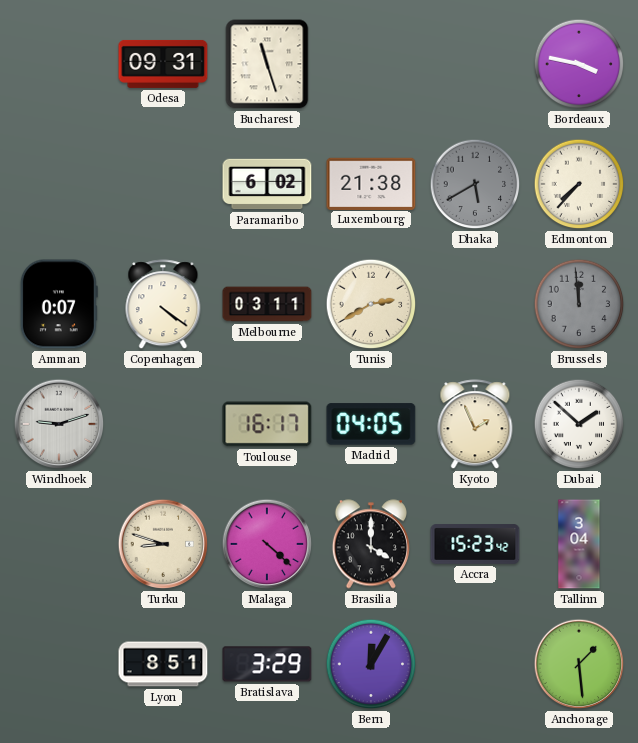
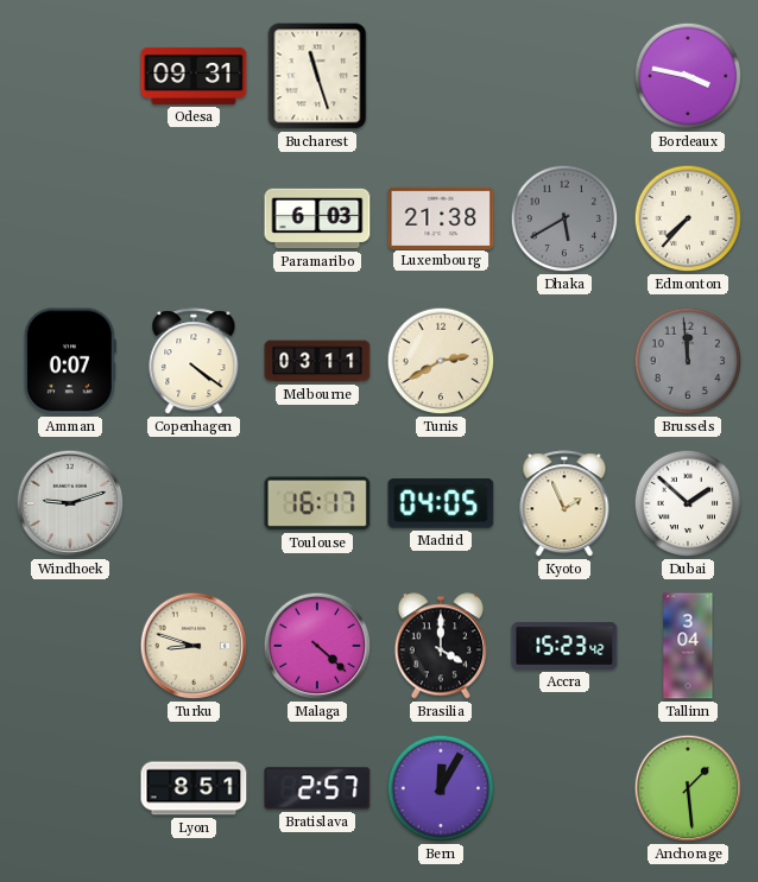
Paramaribo: 6:02 -> 6:03
Bratislava: 3:29 -> 2:57
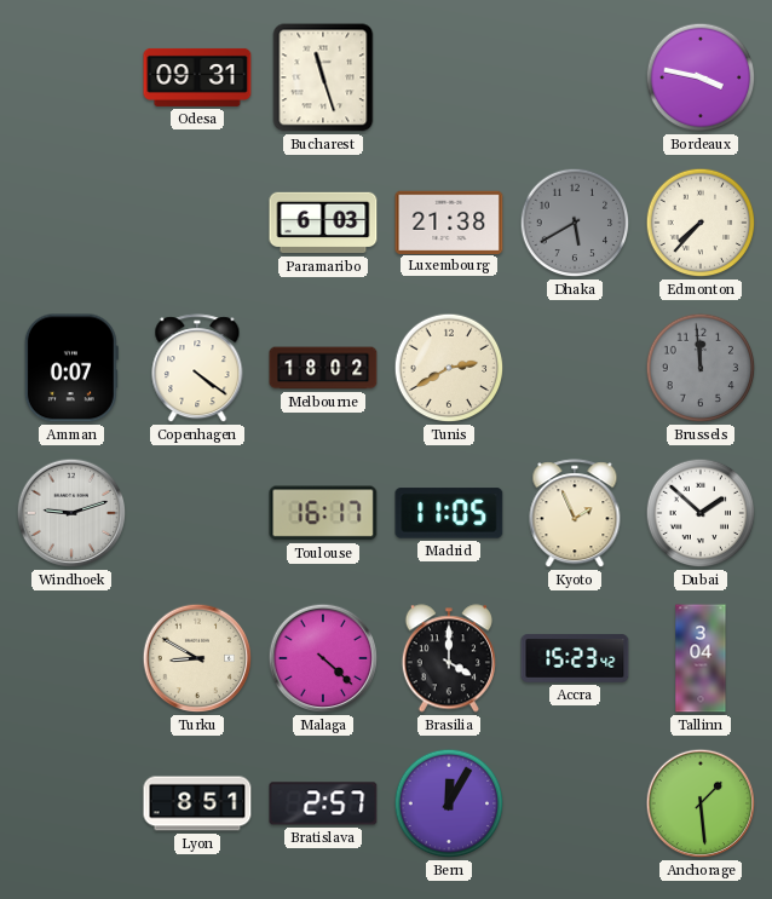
Melbourne: 03:11 -> 18:02
Madrid: 04:05 -> 11:05
Turku: 8:48 -> 8:50
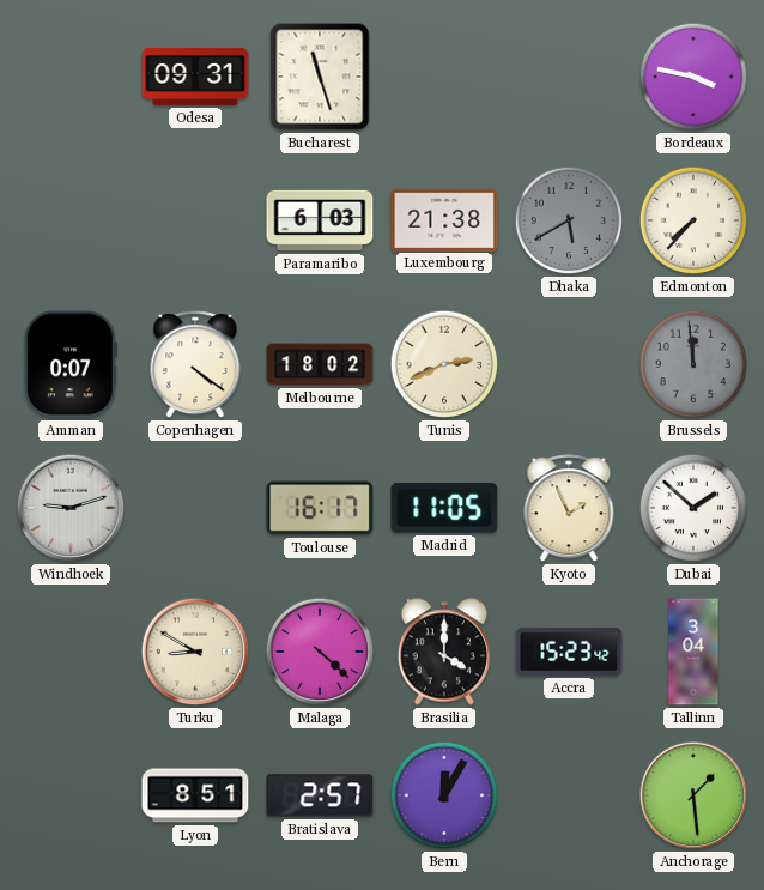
Tunis: 2:40 -> 2:41
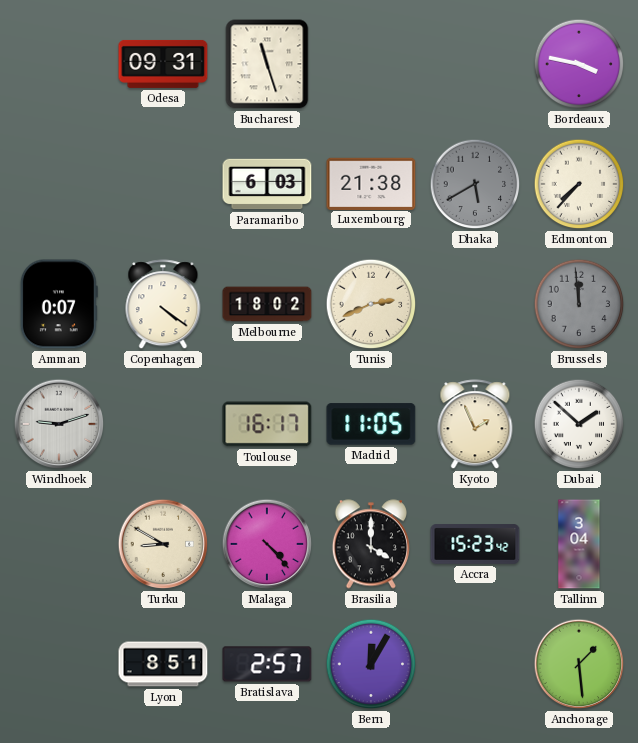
Malaga: 4:22 -> 4:23
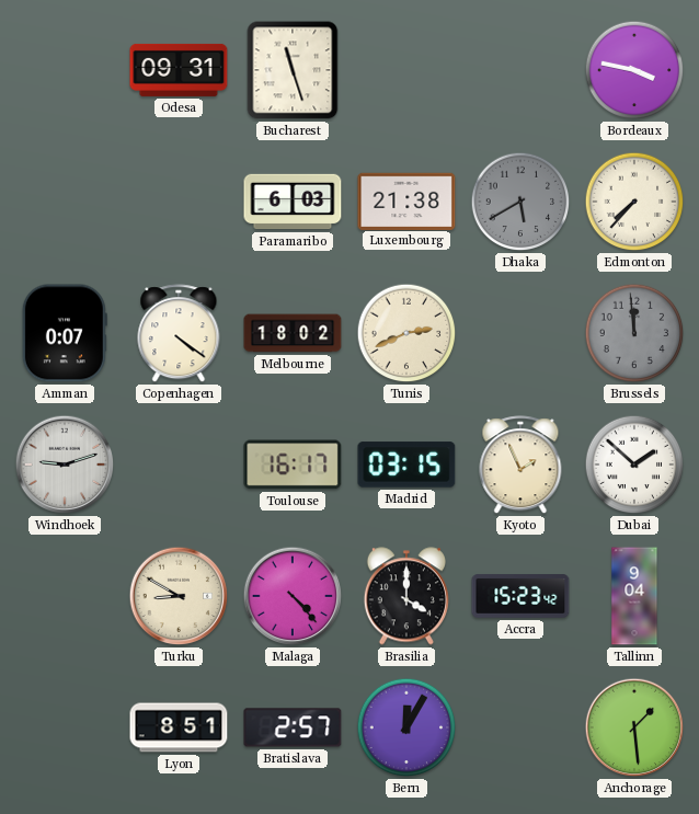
Madrid: 11:05 -> 03:15
Tallinn: 3:04 -> 9:04
